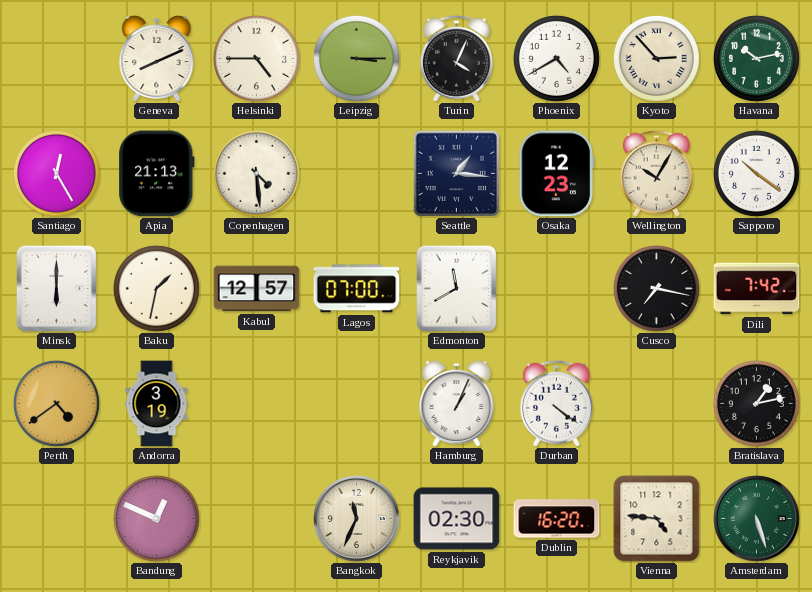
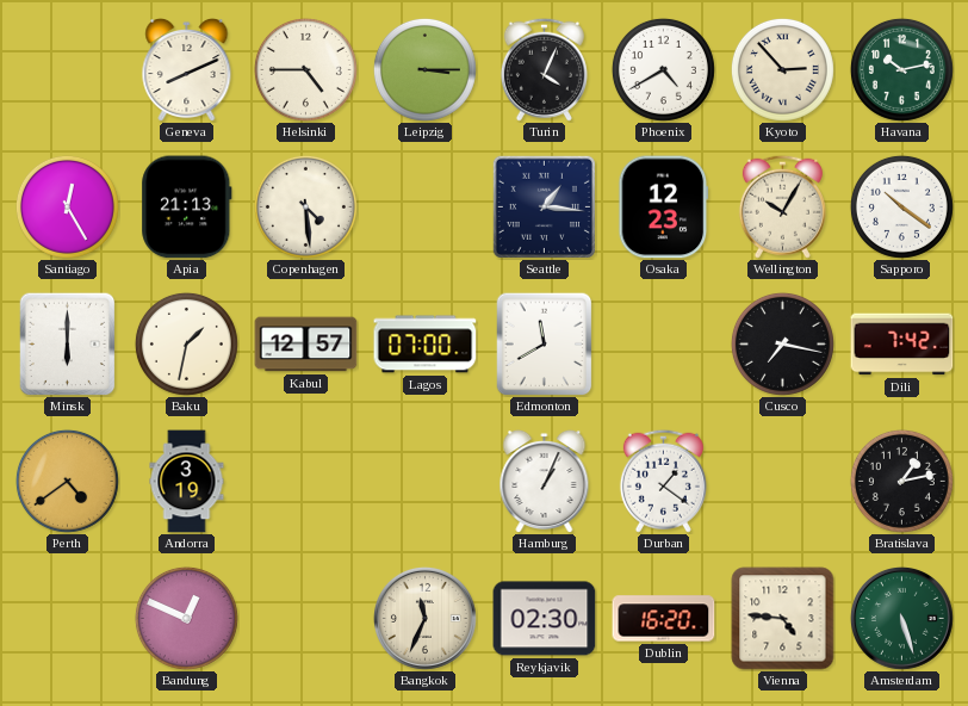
Durban: 4:21 -> 1:21
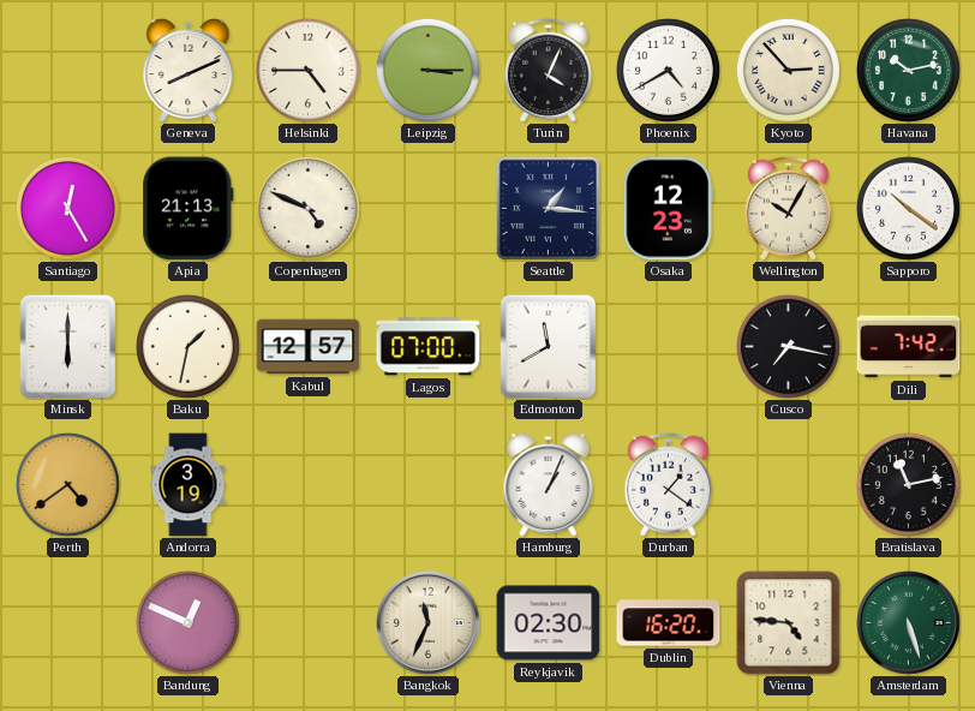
Copenhagen: 4:29 -> 4:49
Bratislava: 1:13 -> 11:13
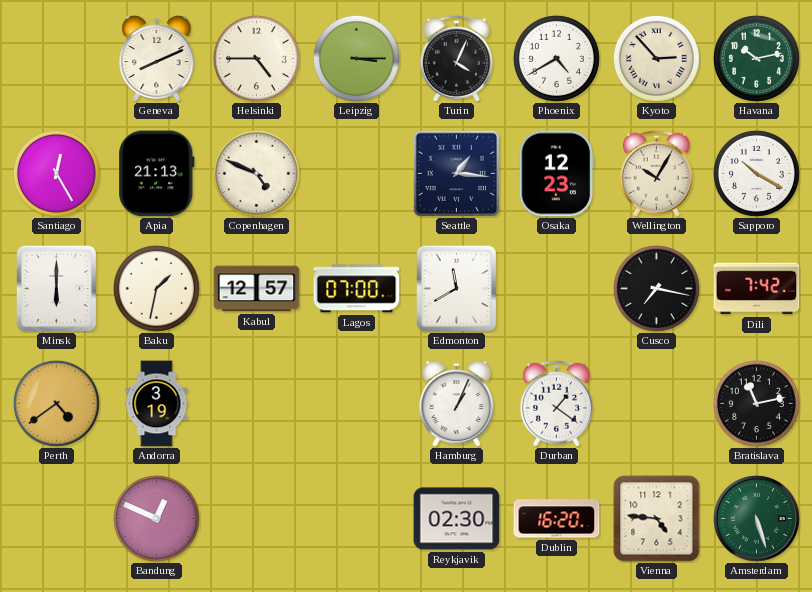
Sapporo: 10:21 -> 10:20
Bangkok: 11:34 -> none
